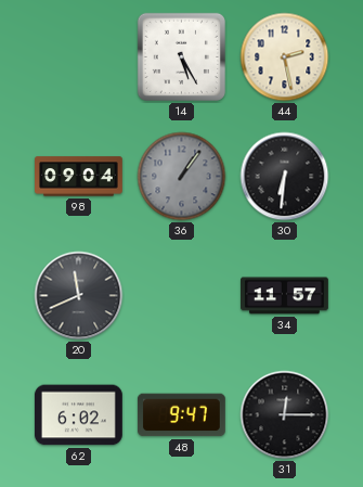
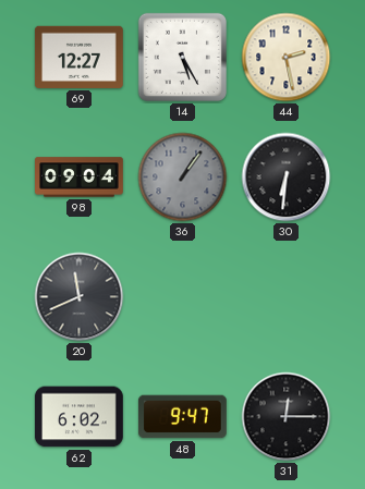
69: none -> 12:27
34: 11:57 -> none
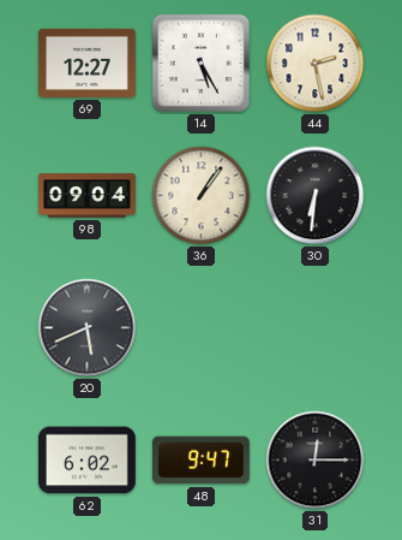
36 dial: grey -> cream
20: 11:41 -> 5:41
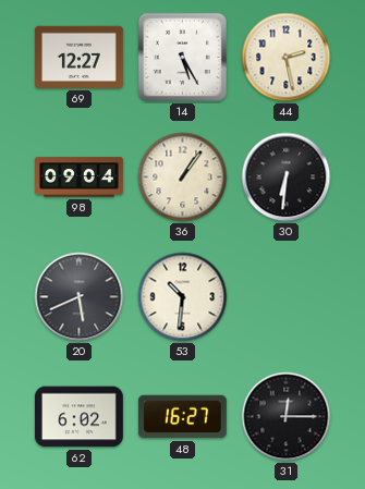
53: none -> 10:31
48: 9:47 -> 16:27
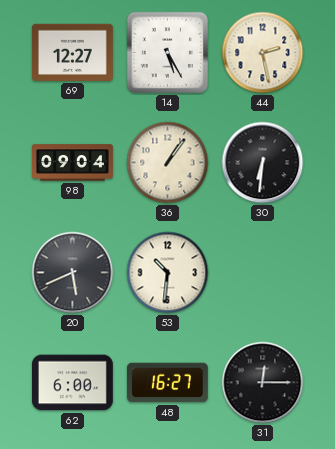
62: 6:02 -> 6:00
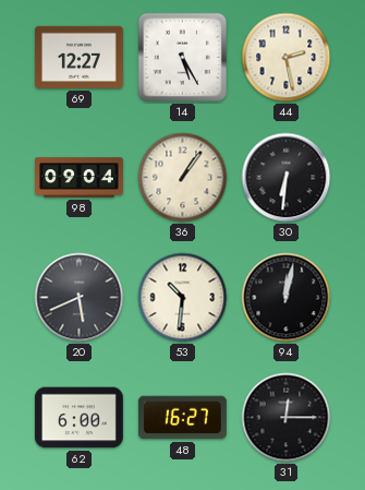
94: none -> 12:02
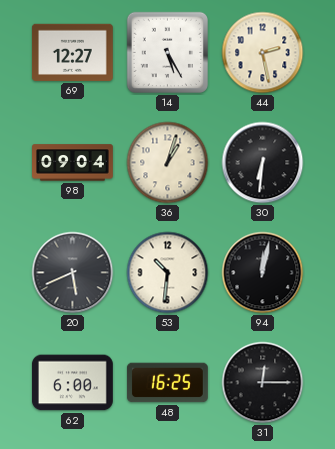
36: 1:06 -> 1:03
48: 16:27 -> 16:25
